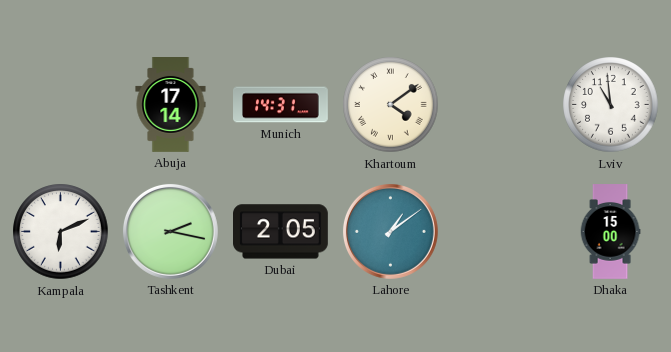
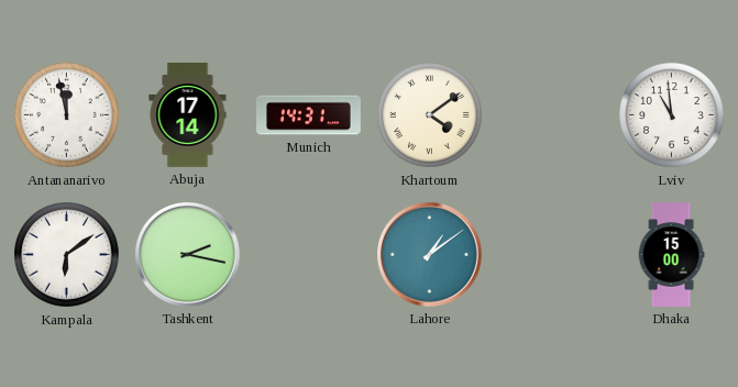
Antananarivo: none -> 11:58
Kampala: 6:11 -> 6:09
Dubai: 2:05 -> none
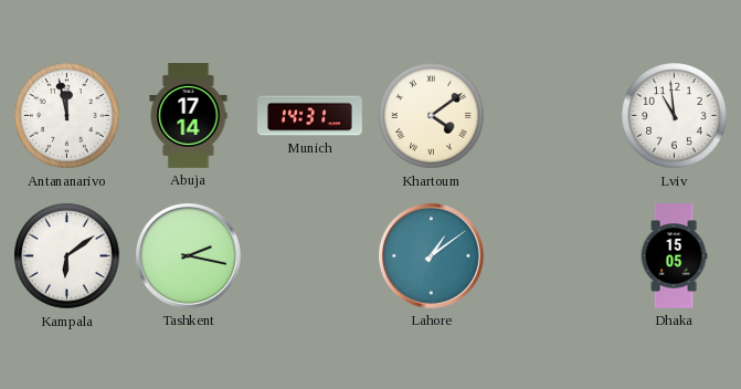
Dhaka: 15:00 -> 15:05
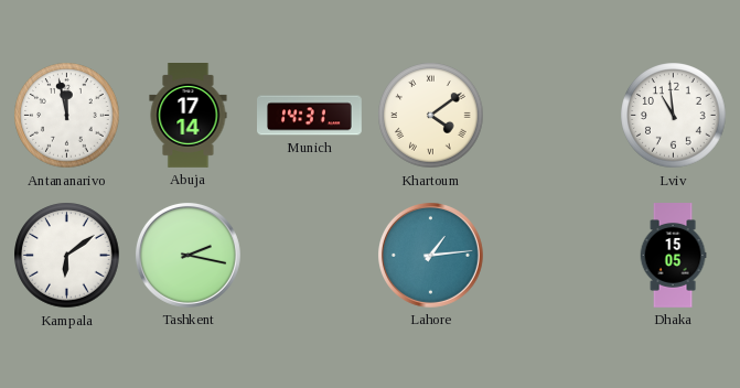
Lahore: 1:09 -> 1:14
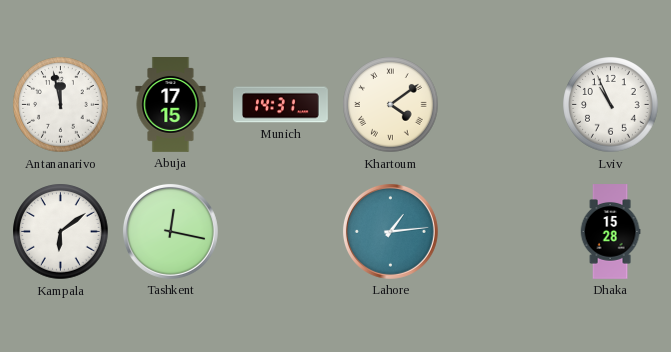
Abuja: 17:14 -> 17:15
Lviv: 10:59 -> 10:56
Tashkent: 2:17 -> 12:17
Dhaka: 15:05 -> 15:28
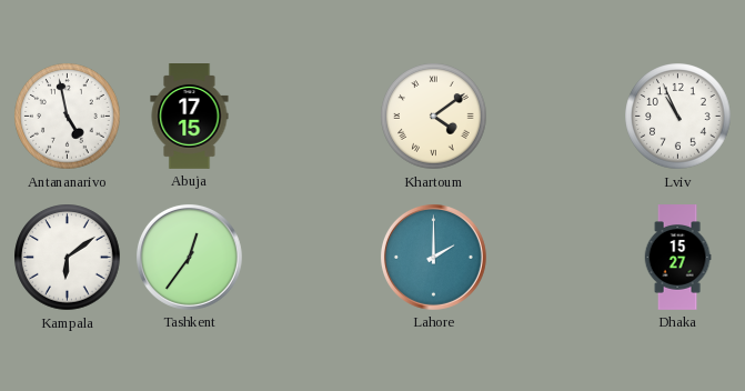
Antananarivo: 11:58 -> 4:58
Munich: 14:31 -> none
Tashkent: 12:17 -> 12:36
Lahore: 1:14 -> 2:00
Dhaka: 15:28 -> 15:27
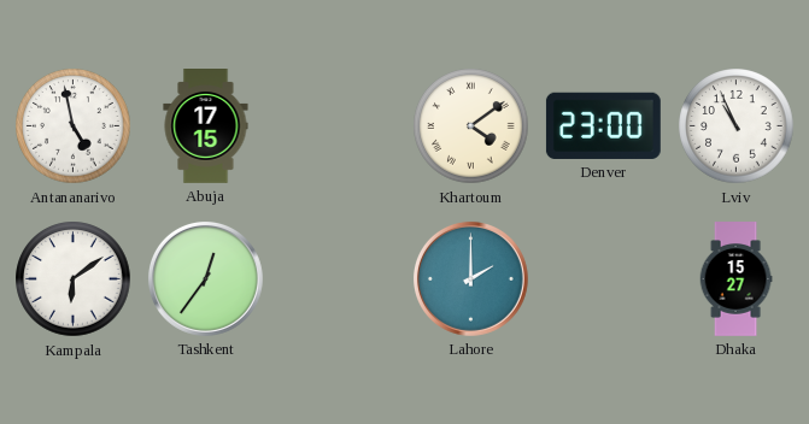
Denver: none -> 23:00
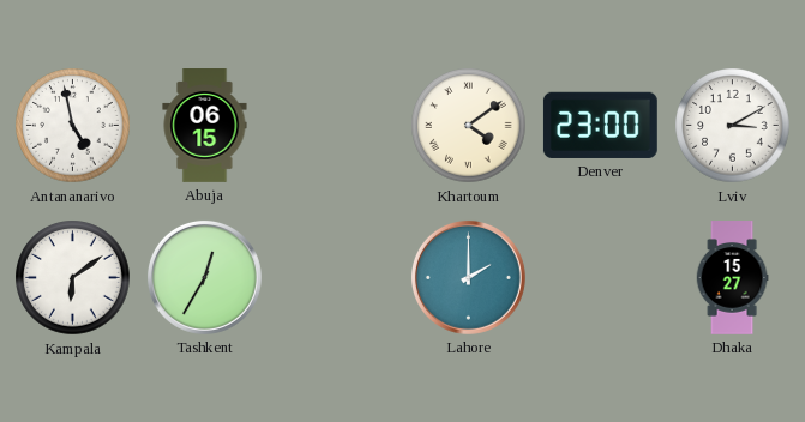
Abuja: 17:15 -> 06:15
Lviv: 10:56 -> 3:10
Tashkent: 12:36 -> 12:35
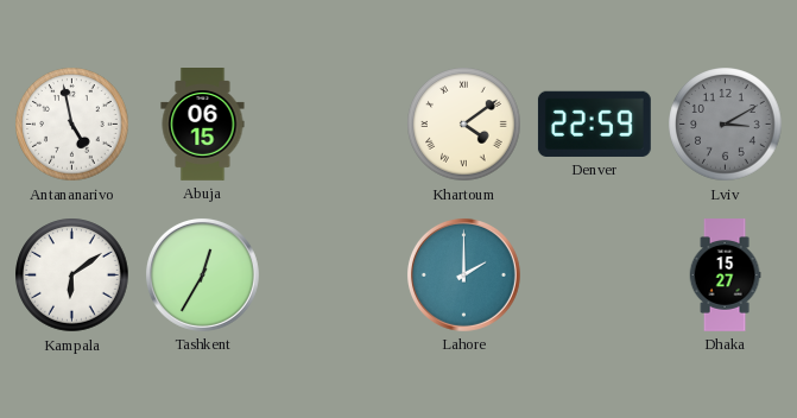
Denver: 23:00 -> 22:59
Lviv dial: white -> grey
